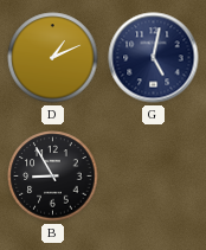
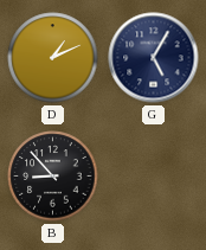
G: 5:02 -> 5:05
B: 8:55 -> 8:53
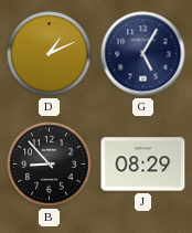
J: none -> 08:29
